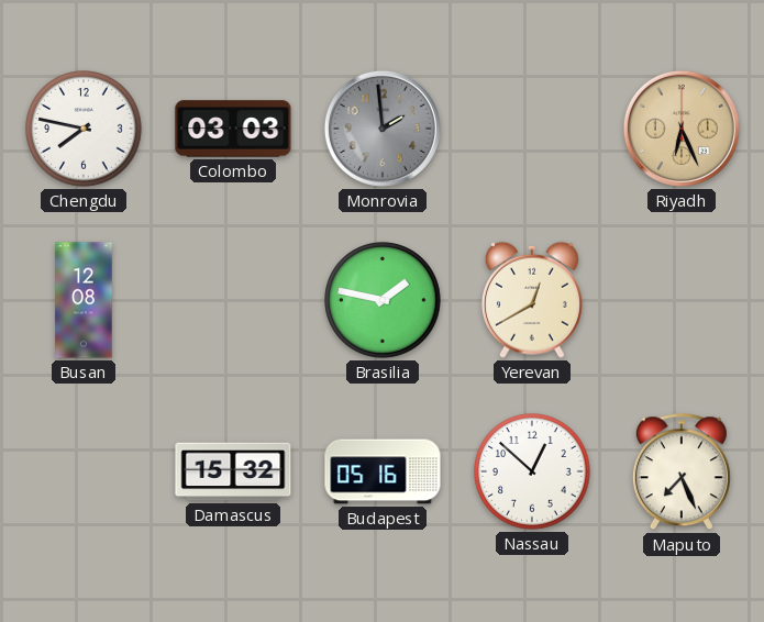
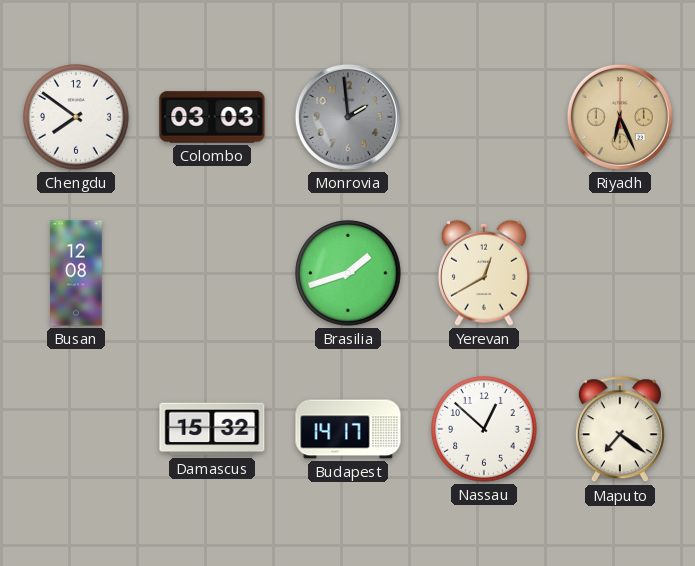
Chengdu: 7:47 -> 7:51
Brasilia: 1:47 -> 1:42
Budapest: 05:16 -> 14:17
Maputo: 7:26 -> 7:21
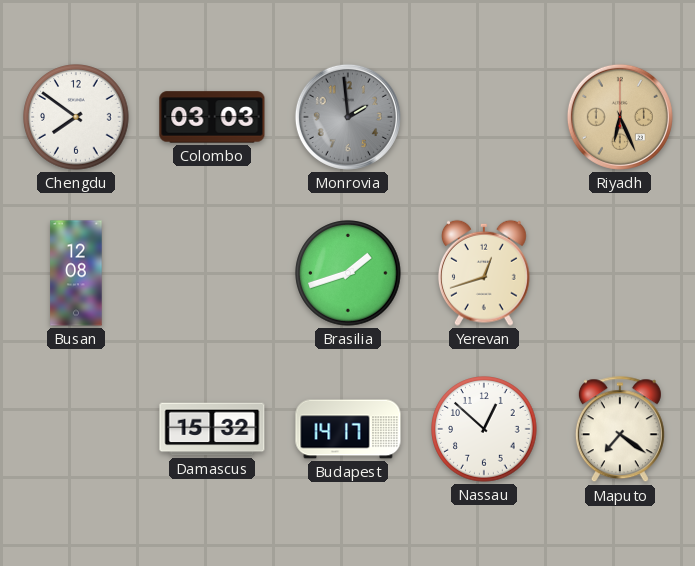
Yerevan: 12:40 -> 12:42
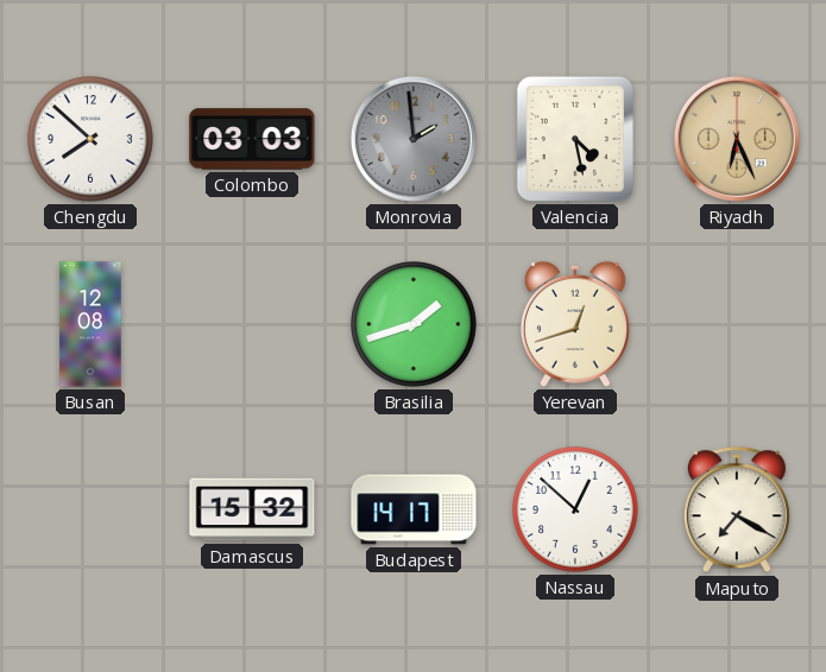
Chengdu: 7:51 -> 7:52
Valencia: none -> 4:28
Maputo: 7:21 -> 7:20
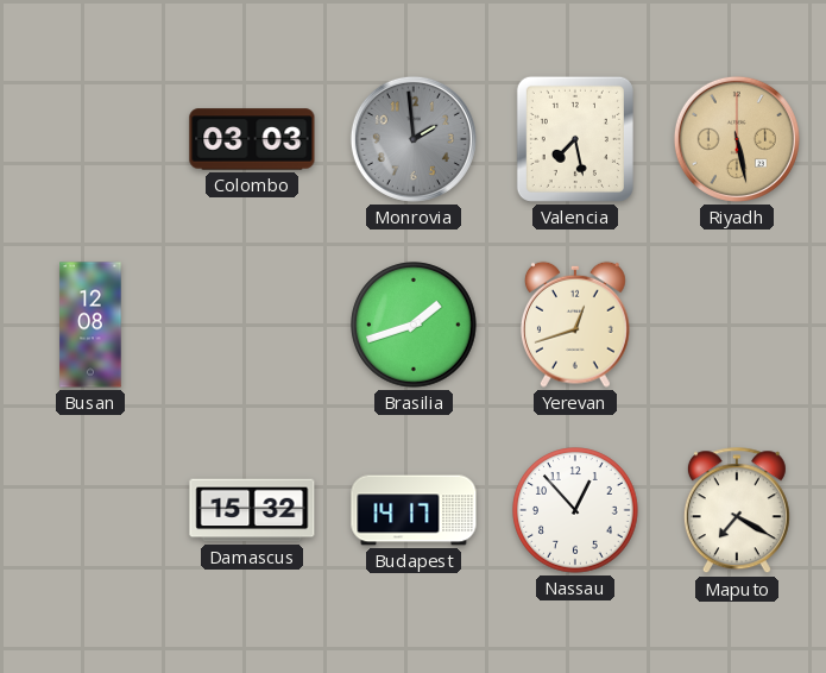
Chengdu: 7:52 -> none
Valencia: 4:28 -> 7:28
Riyadh: 6:26 -> 5:28
Nassau: 12:52 -> 12:53
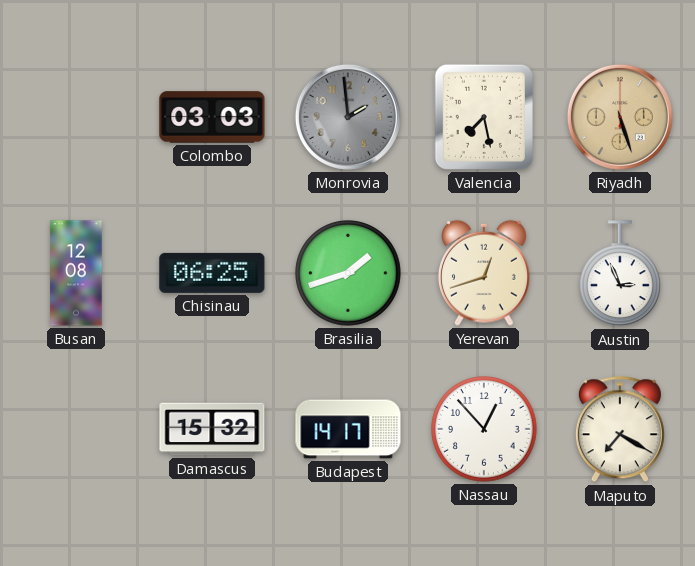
Riyadh: 5:28 -> 5:27
Chisinau: none -> 06:25
Austin: none -> 2:56
